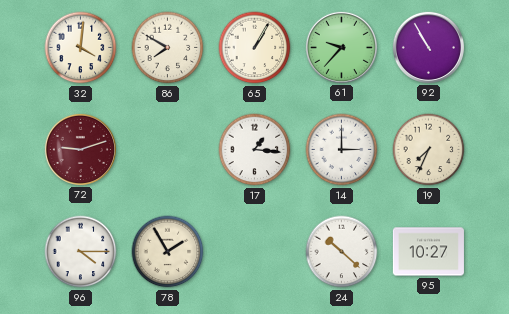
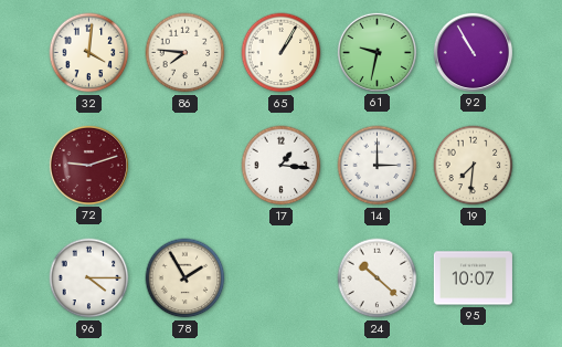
86: 7:50 -> 7:46
61: 9:37 -> 9:32
19: 7:34 -> 7:31
95: 10:27 -> 10:07
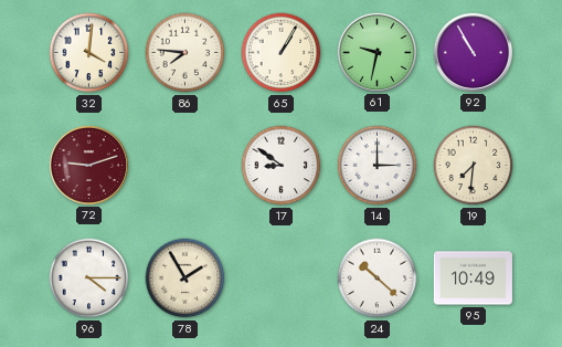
17: 1:16 -> 8:51
95: 10:07 -> 10:49
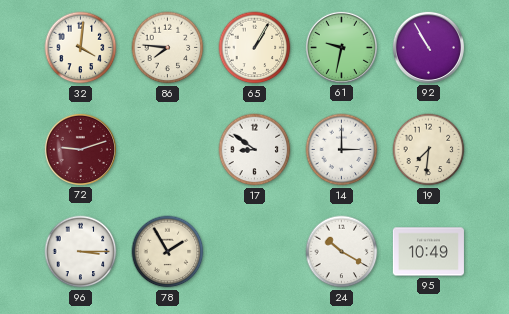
96: 4:15 -> 3:15
24: 10:22 -> 10:20
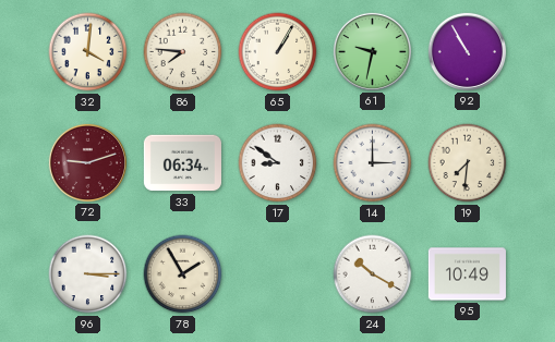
33: none -> 06:34
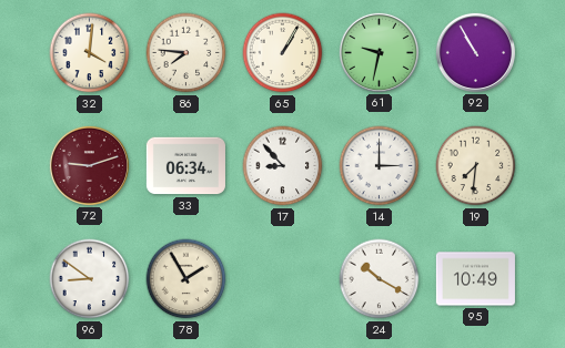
17: 8:51 -> 8:53
96: 3:15 -> 8:51
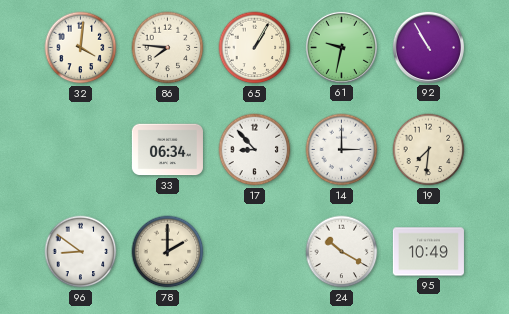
72: 9:12 -> none
78: 1:55 -> 2:00
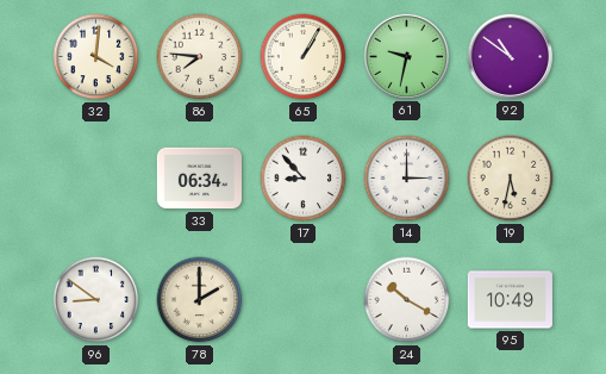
92: 10:55 -> 10:51
19: 7:31 -> 5:32
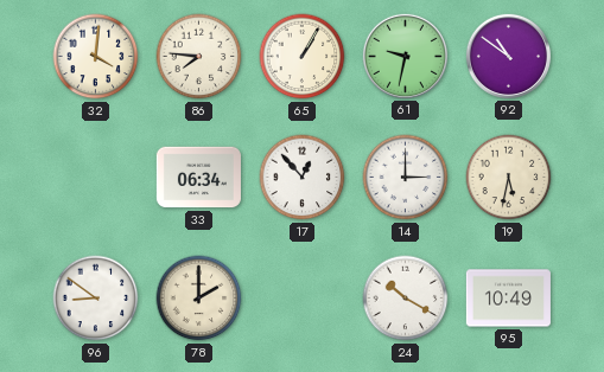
17: 8:53 -> 12:53
